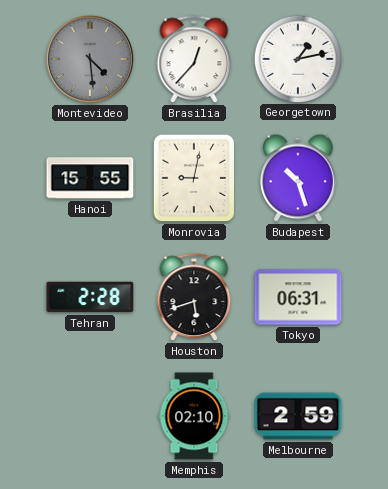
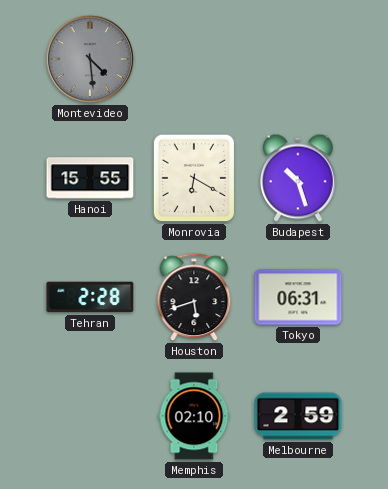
Brasilia: 12:37 -> none
Georgetown: 1:13 -> none
Monrovia: 9:02 -> 6:20
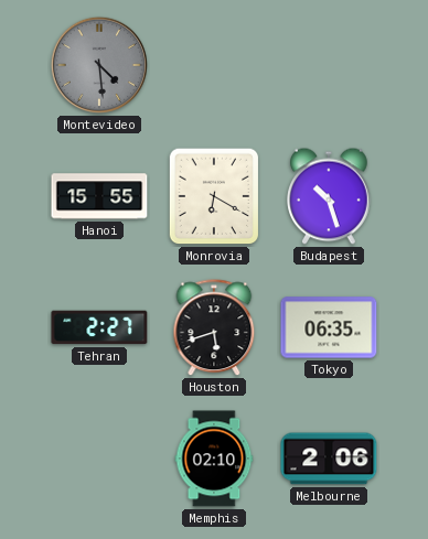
Tehran: 2:28 -> 2:27
Tokyo: 06:31 -> 06:35
Melbourne: 2:59 -> 2:06
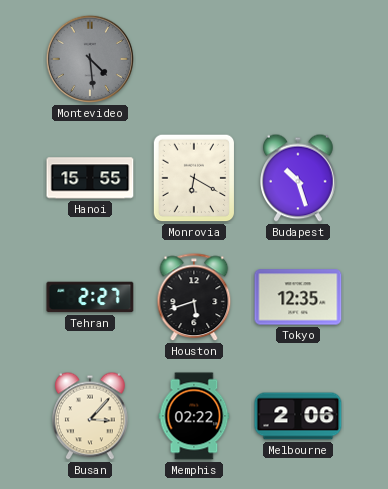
Tokyo: 06:35 -> 12:35
Busan: none -> 3:07
Memphis: 02:10 -> 02:22
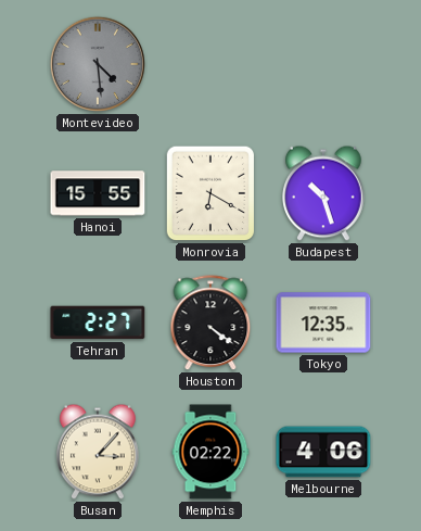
Houston: 5:42 -> 4:21
Melbourne: 2:06 -> 4:06
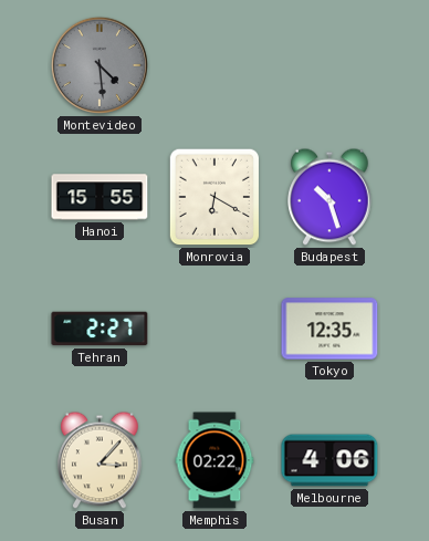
Houston: 4:21 -> none
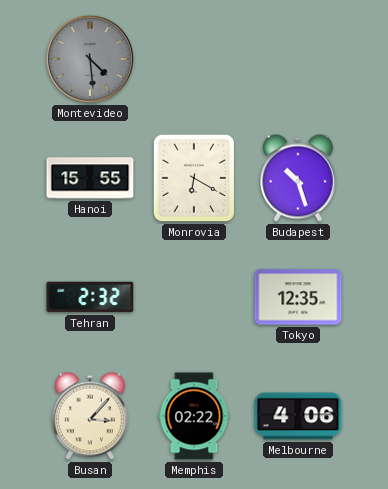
Tehran: 2:27 -> 2:32
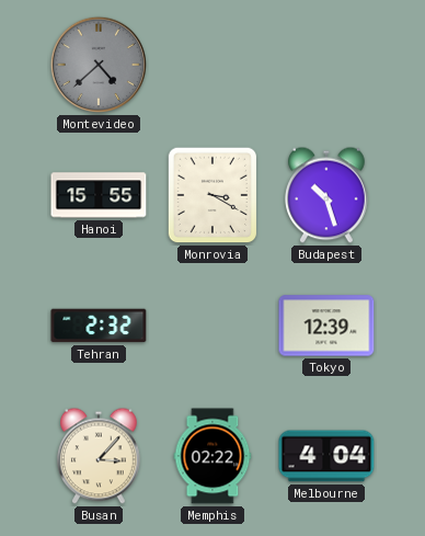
Montevideo: 4:29 -> 4:38
Monrovia: 6:20 -> 3:20
Tokyo: 12:35 -> 12:39
Melbourne: 4:06 -> 4:04
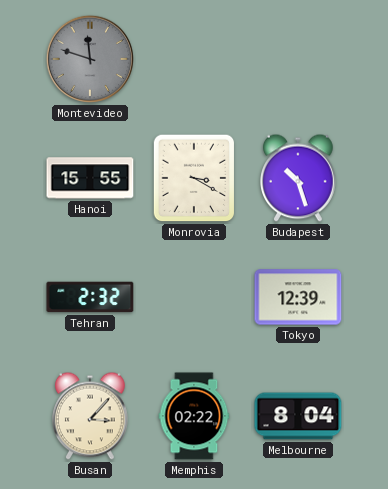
Montevideo: 4:38 -> 11:48
Melbourne: 4:04 -> 8:04
